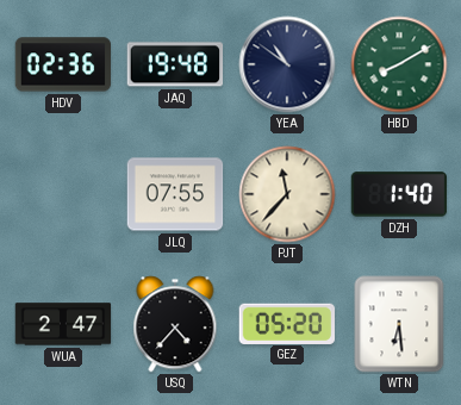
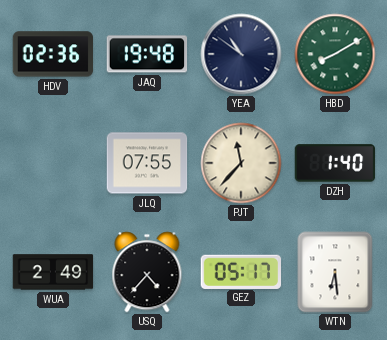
WUA: 2:47 -> 2:49
GEZ: 05:20 -> 05:17
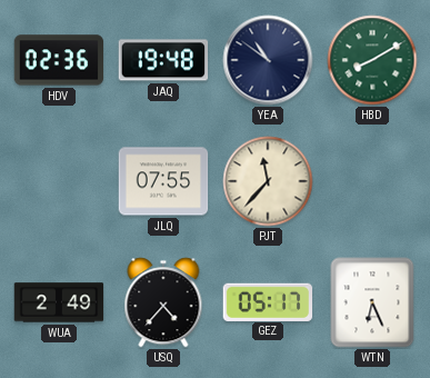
DZH: 1:40 -> none
WTN: 6:29 -> 6:26
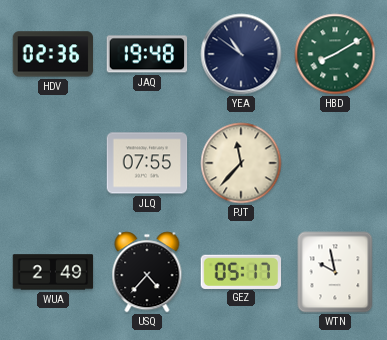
WTN: 6:26 -> 9:58
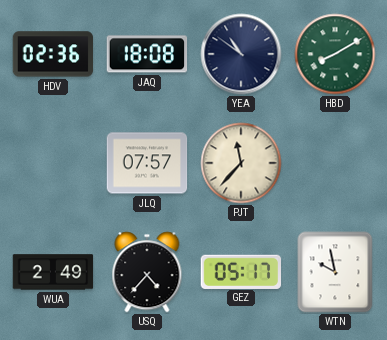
JAQ: 19:48 -> 18:08
JLQ: 07:55 -> 07:57
